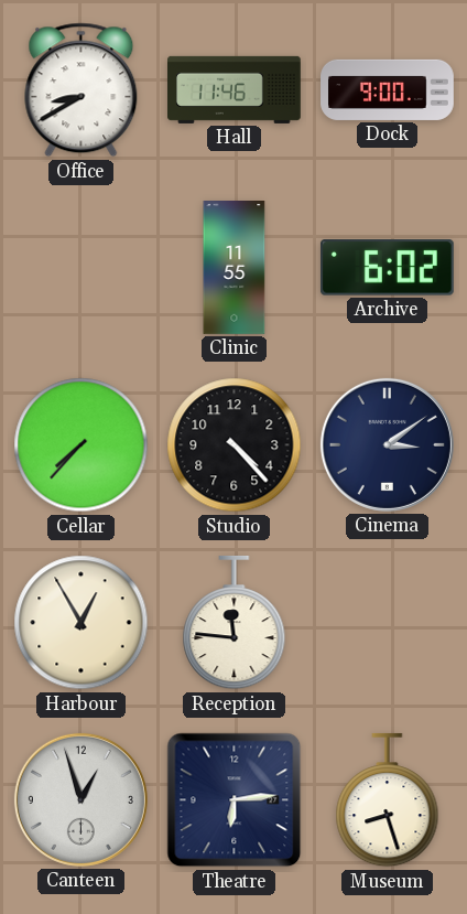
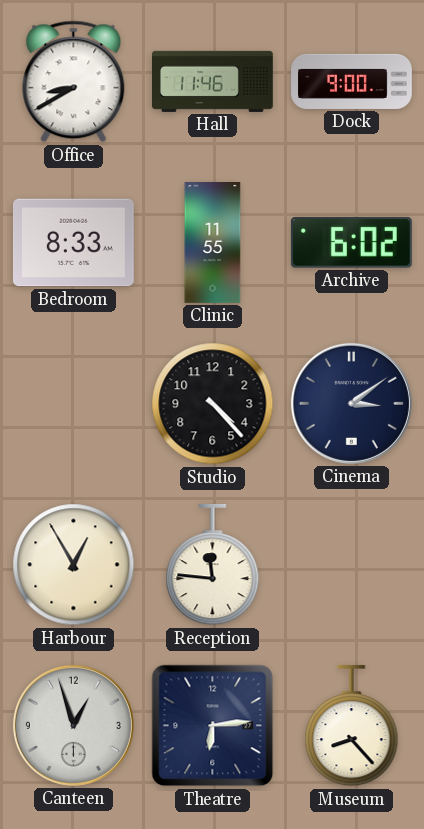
Bedroom: none -> 8:33
Cellar: 7:37 -> none
Museum: 8:27 -> 8:23
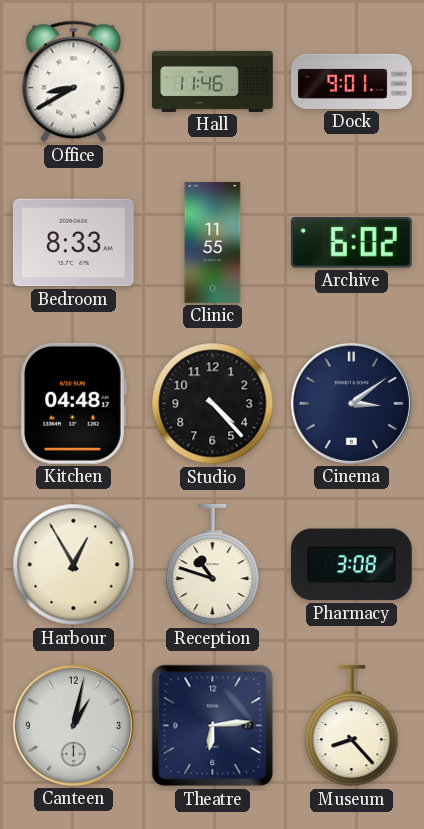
Dock: 9:00 -> 9:01
Kitchen: none -> 04:48
Reception: 11:46 -> 10:48
Pharmacy: none -> 3:08
Canteen: 12:57 -> 1:02
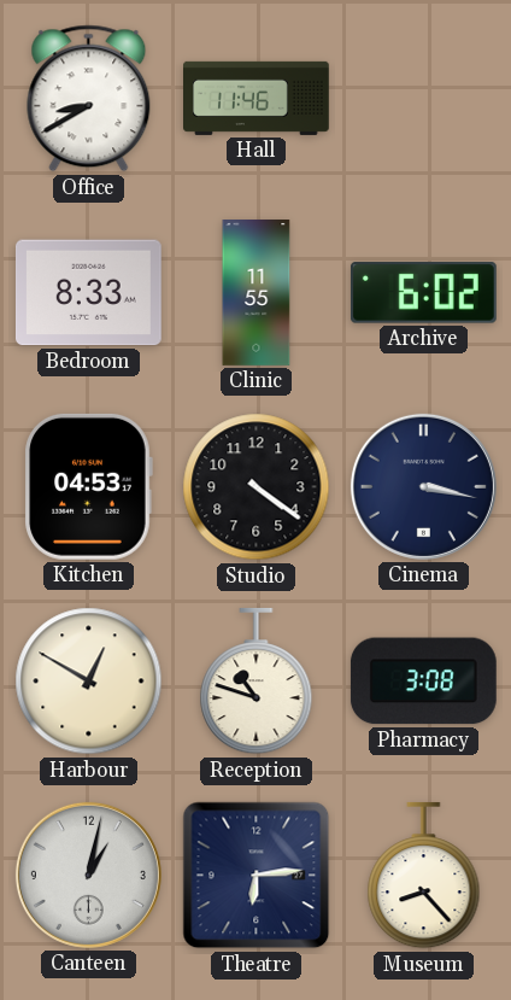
Dock: 9:01 -> none
Kitchen: 04:48 -> 04:53
Studio: 4:23 -> 4:21
Cinema: 3:09 -> 3:17
Harbour: 12:55 -> 12:50
